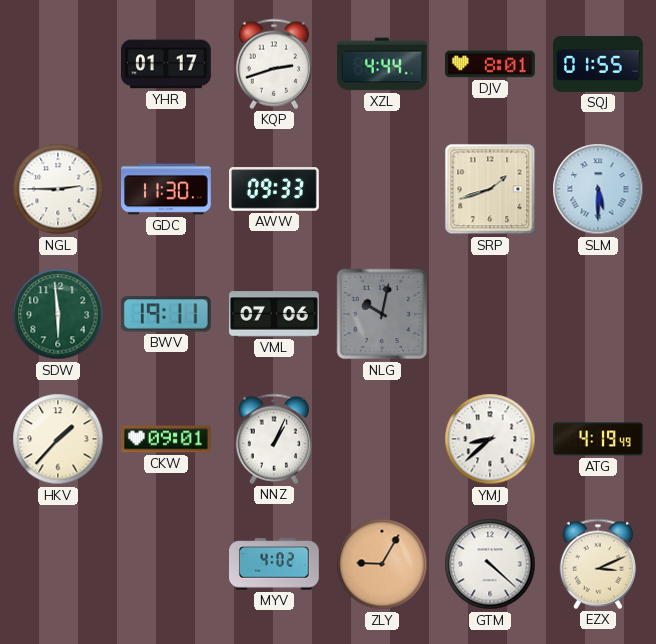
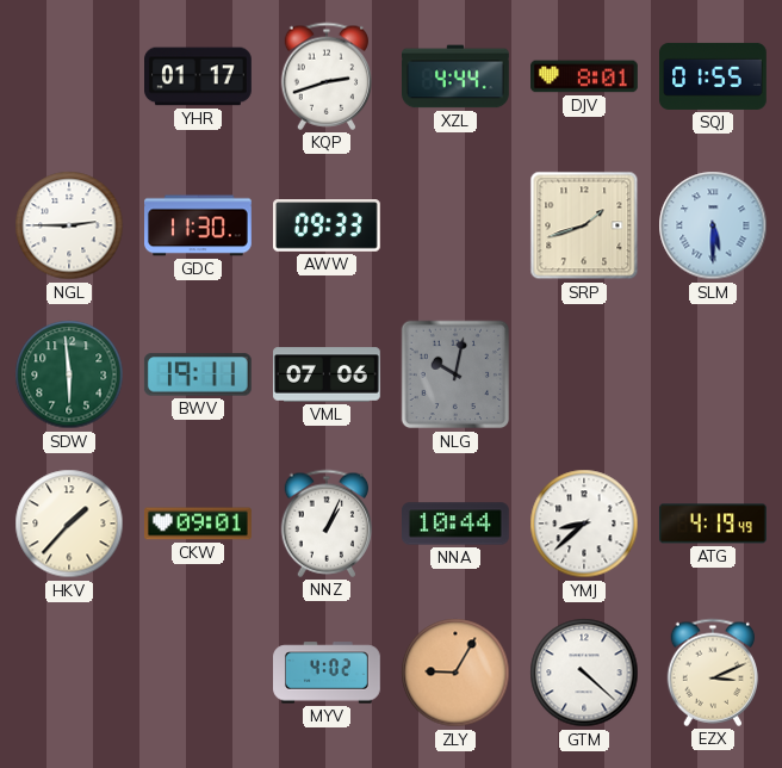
NNA: none -> 10:44
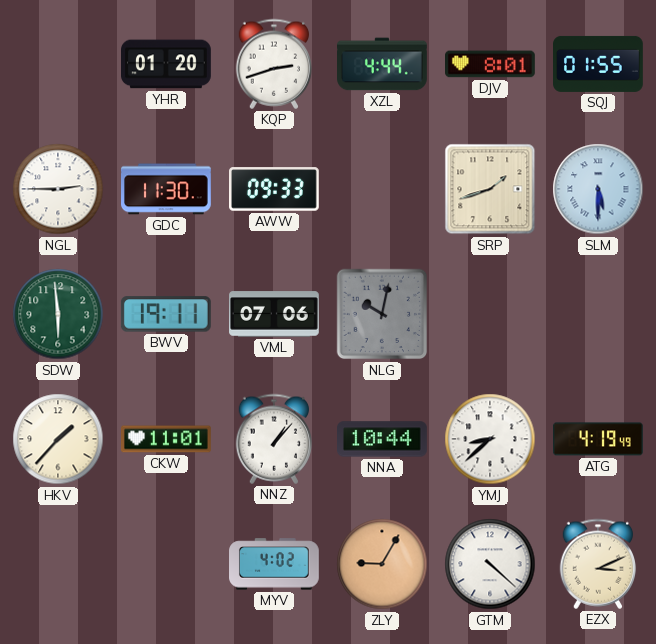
YHR: 01:17 -> 01:20
CKW: 09:01 -> 11:01
NNZ: 1:04 -> 1:07
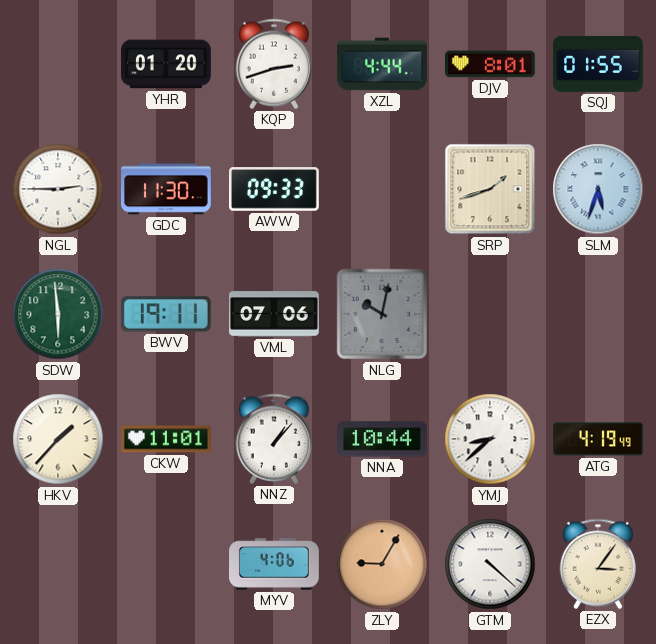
SLM: 5:30 -> 5:33
MYV: 4:02 -> 4:06
EZX: 3:11 -> 3:06
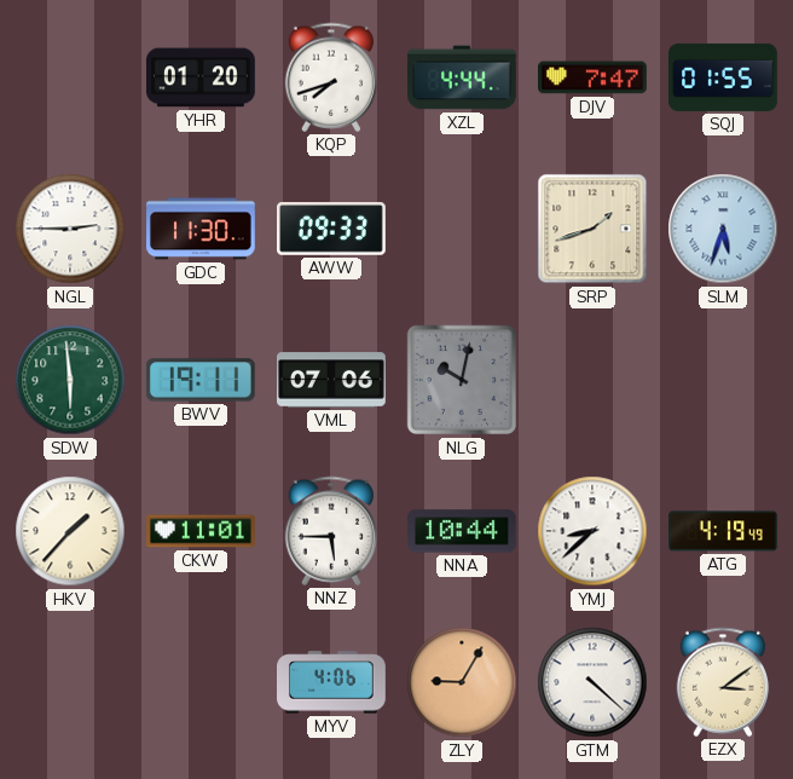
KQP: 2:42 -> 7:42
DJV: 8:01 -> 7:47
NNZ: 1:07 -> 5:45
EZX: 3:06 -> 3:09
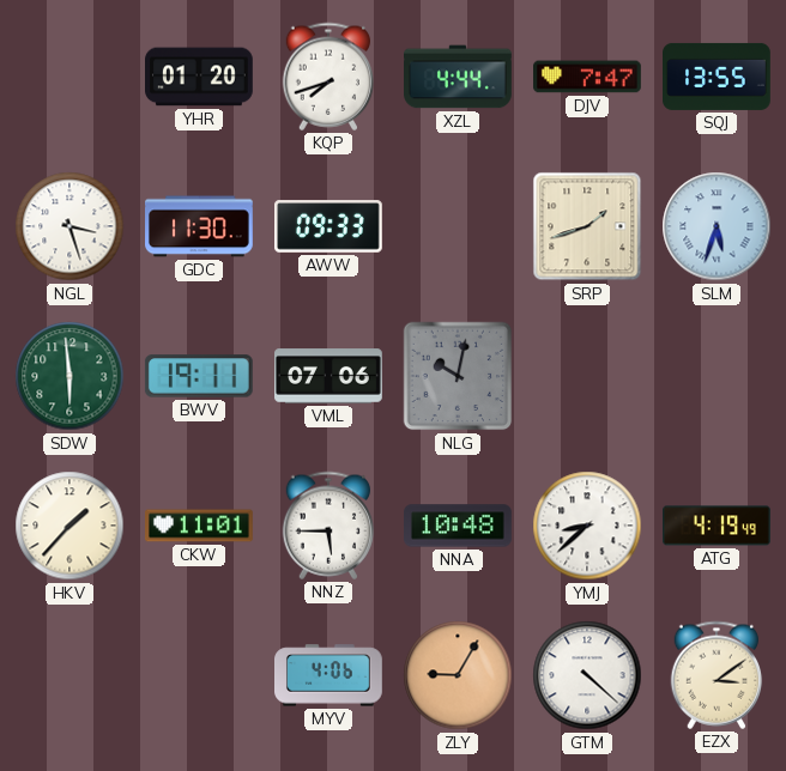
SQJ: 01:55 -> 13:55
NGL: 2:45 -> 3:27
NNA: 10:44 -> 10:48
